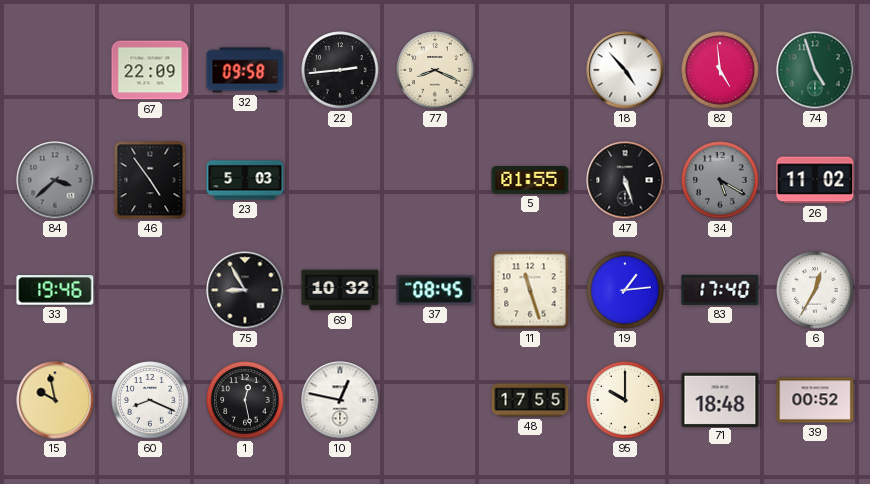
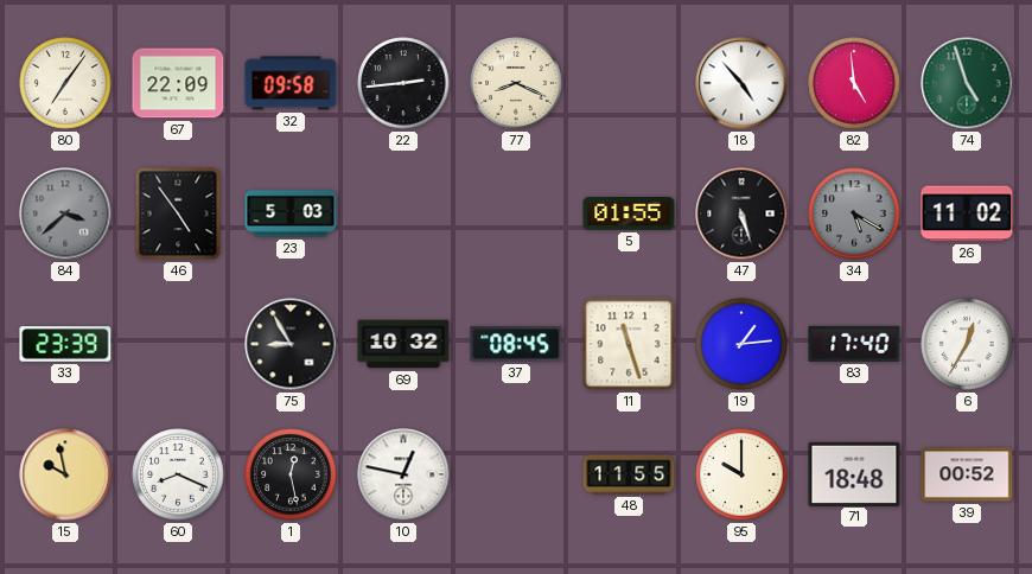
80: none -> 7:06
33: 19:46 -> 23:39
48: 17:55 -> 11:55
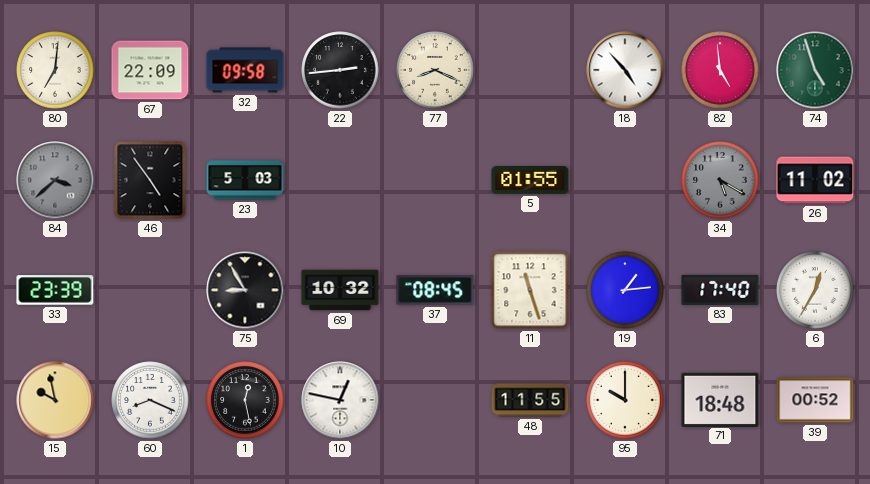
80: 7:06 -> 7:01
47: 5:27 -> none
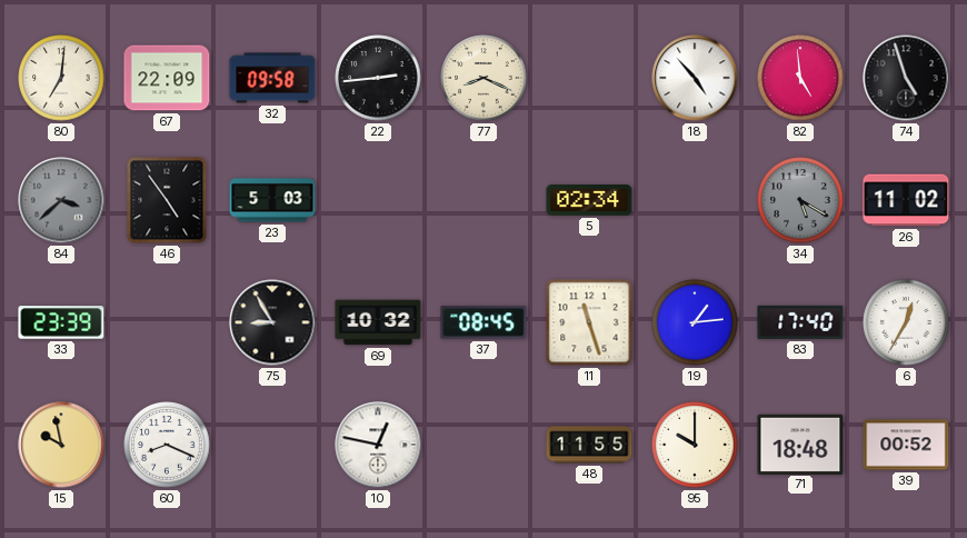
74 dial: green -> black
5: 01:55 -> 02:34
1: 12:28 -> none
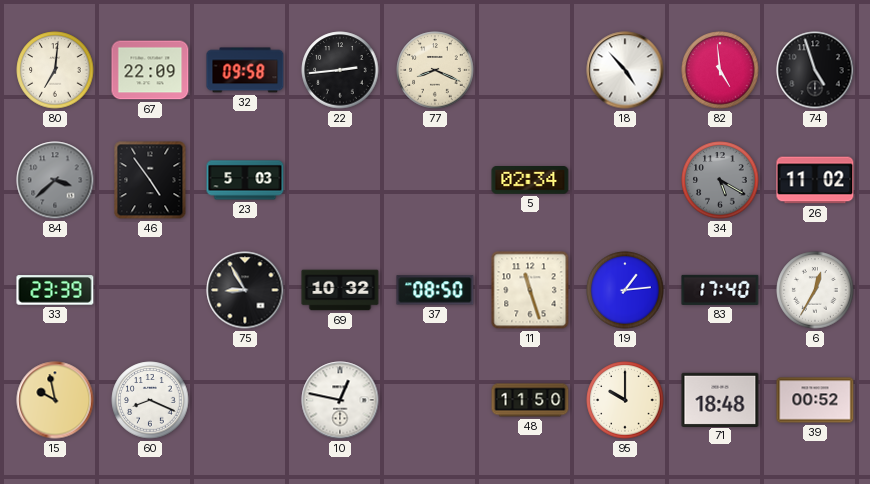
37: 08:45 -> 08:50
48: 11:55 -> 11:50
